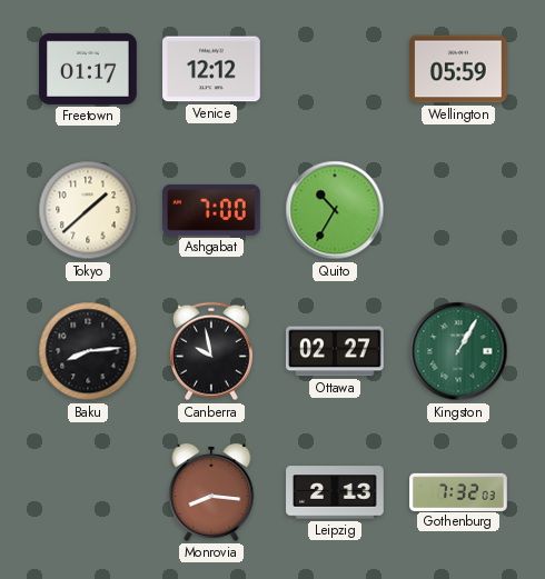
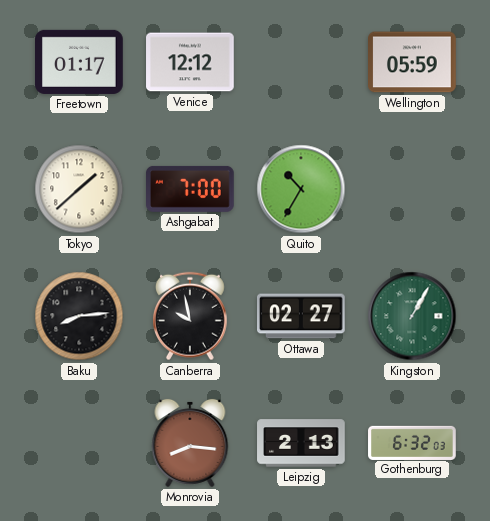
Gothenburg: 7:32 -> 6:32
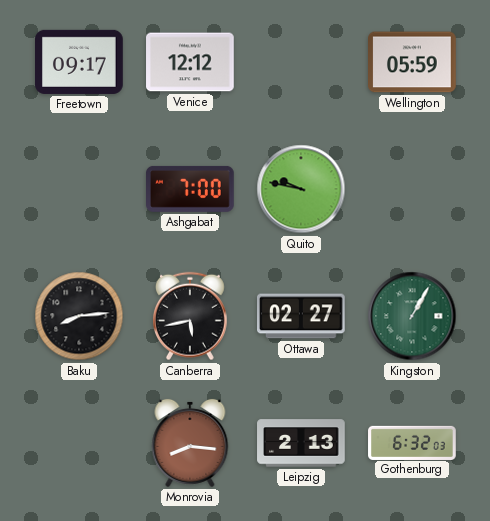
Freetown: 01:17 -> 09:17
Tokyo: 1:38 -> none
Quito: 10:35 -> 9:47
Canberra: 9:58 -> 5:43
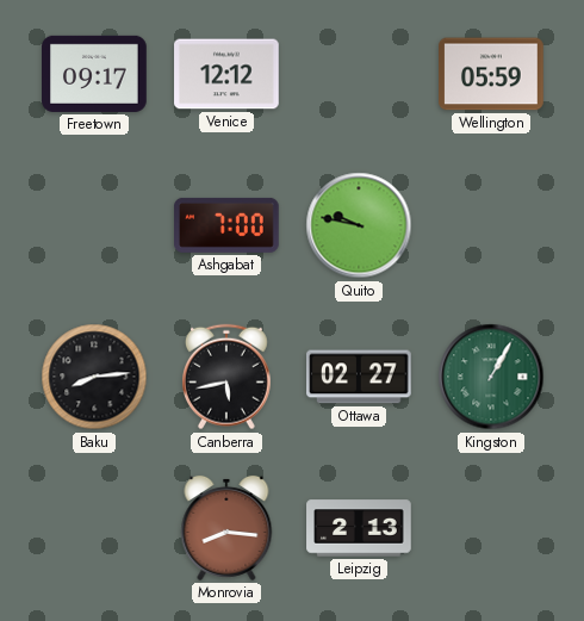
Gothenburg: 6:32 -> none
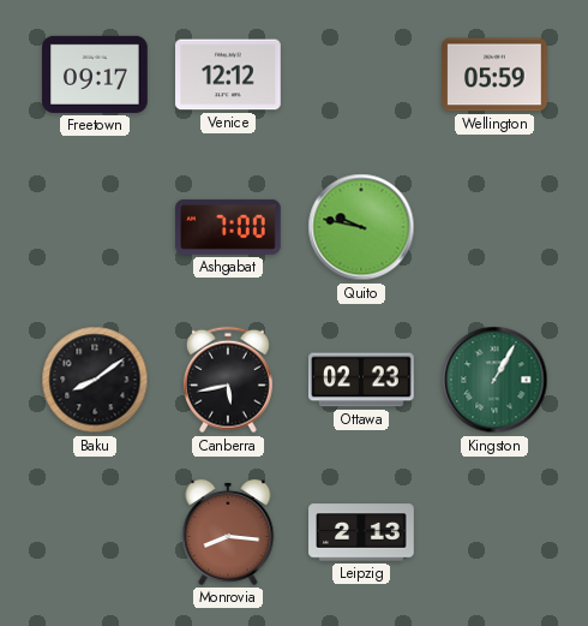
Baku: 8:14 -> 8:09
Ottawa: 02:27 -> 02:23
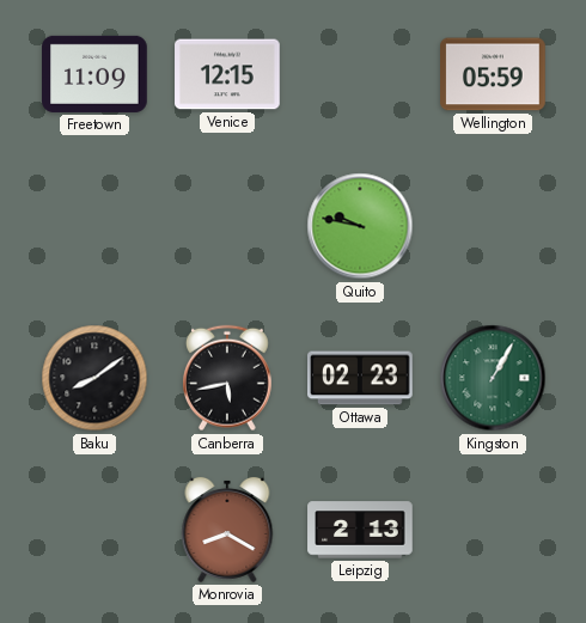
Freetown: 09:17 -> 11:09
Venice: 12:12 -> 12:15
Ashgabat: 7:00 -> none
Monrovia: 8:16 -> 8:20
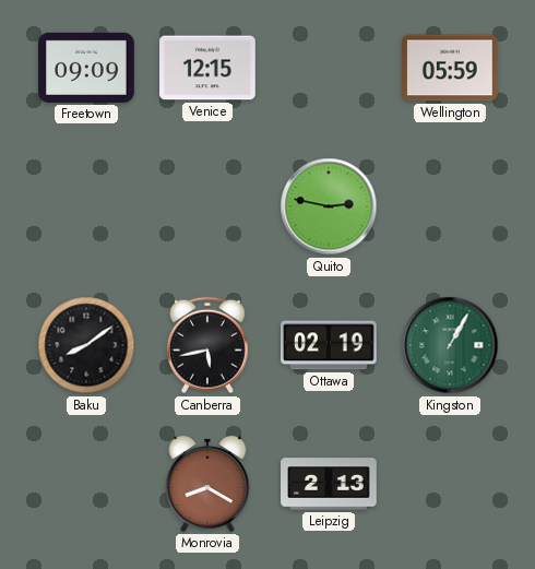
Freetown: 11:09 -> 09:09
Quito: 9:47 -> 2:47
Ottawa: 02:23 -> 02:19
